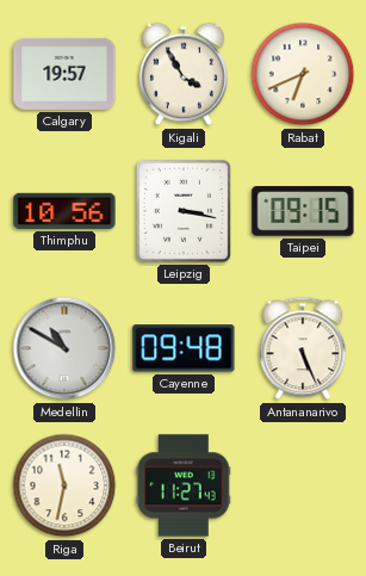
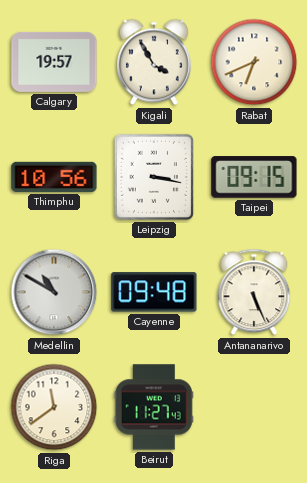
Riga: 11:32 -> 11:39
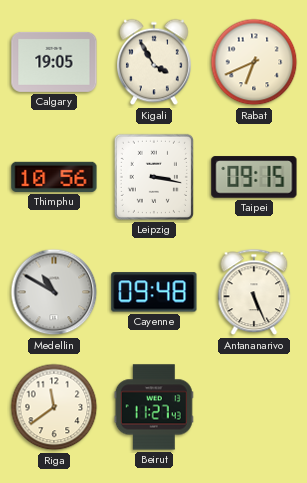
Calgary: 19:57 -> 19:05
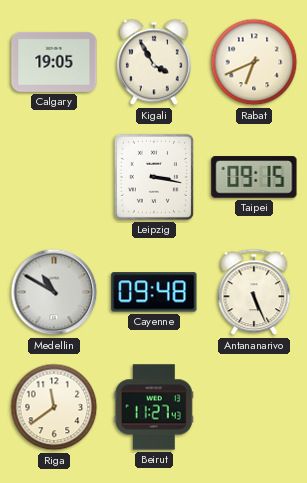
Thimphu: 10:56 -> none
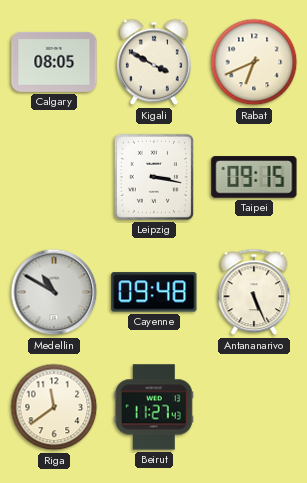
Calgary: 19:05 -> 08:05
Kigali: 3:55 -> 3:50
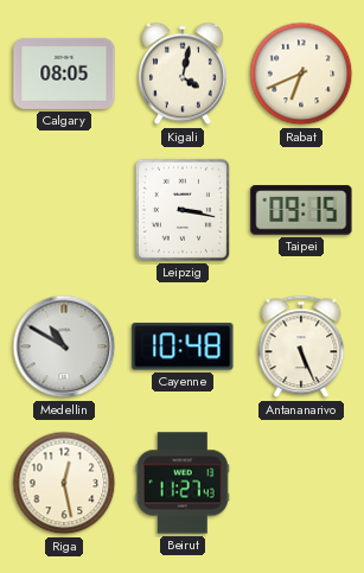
Kigali: 3:50 -> 4:02
Cayenne: 09:48 -> 10:48
Riga: 11:39 -> 12:28
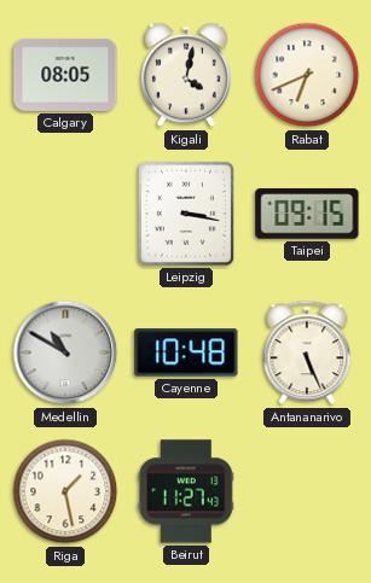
Riga: 12:28 -> 1:28
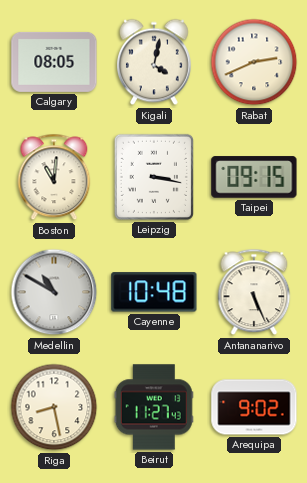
Rabat: 6:41 -> 2:41
Boston: none -> 11:01
Riga: 1:28 -> 8:28
Arequipa: none -> 9:02
